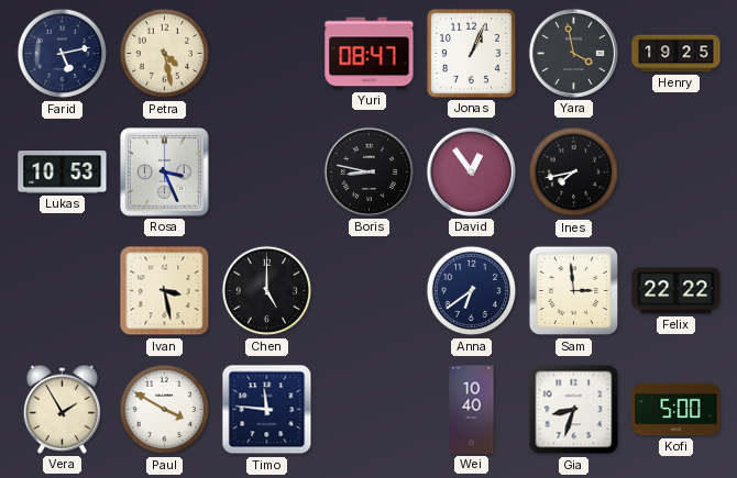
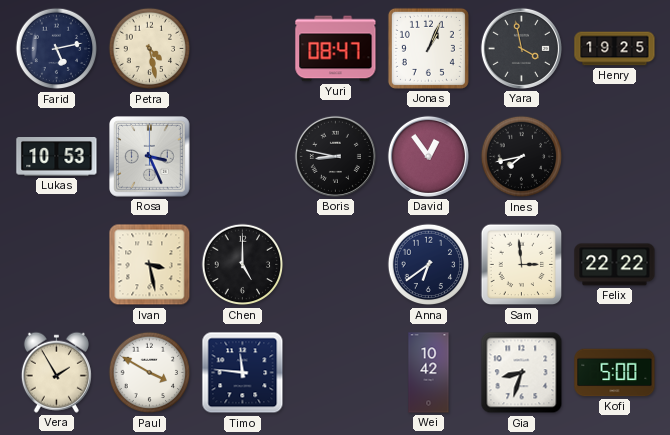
Wei: 10:40 -> 10:42
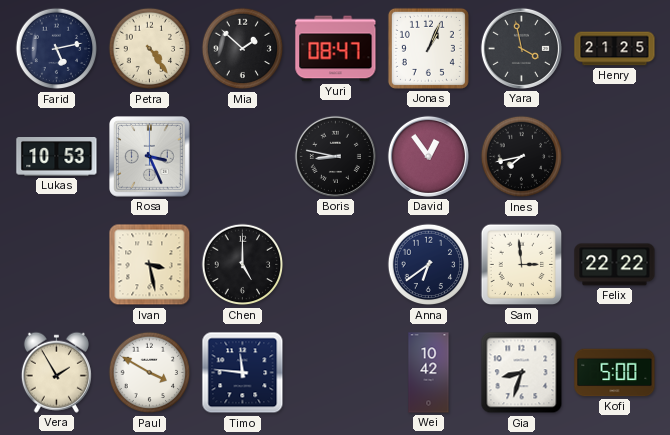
Petra: 4:28 -> 4:24
Mia: none -> 1:52
Henry: 19:25 -> 21:25
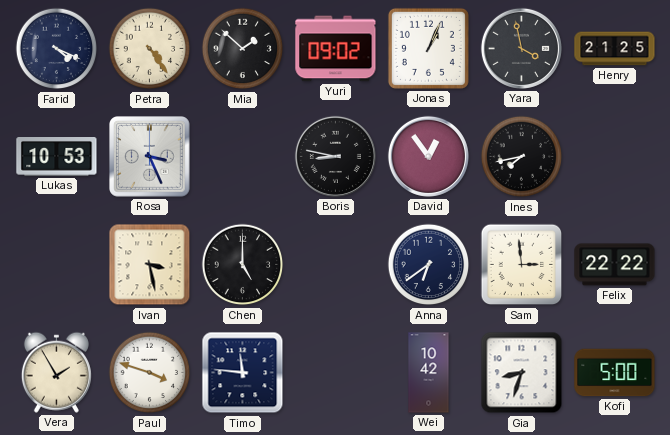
Farid: 5:13 -> 4:19
Yuri: 08:47 -> 09:02
Paul: 3:50 -> 3:48
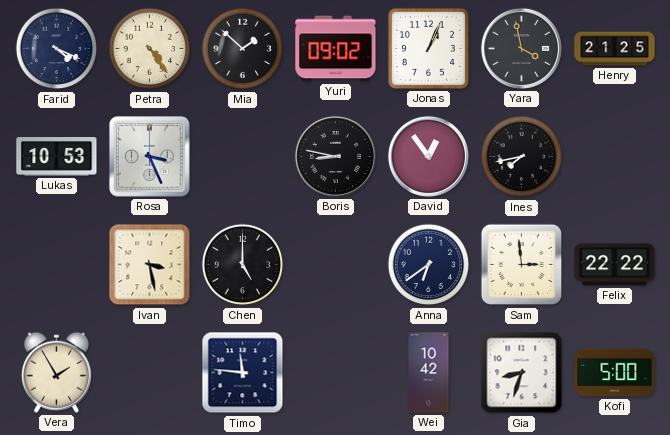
Paul: 3:48 -> none
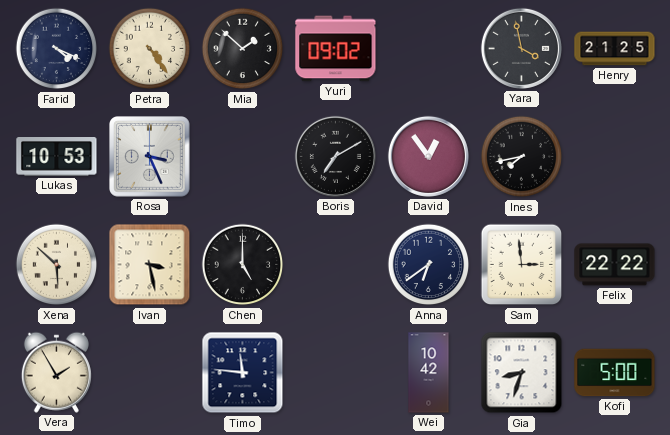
Jonas: 1:04 -> none
Boris: 8:47 -> 7:10
Xena: none -> 5:52
